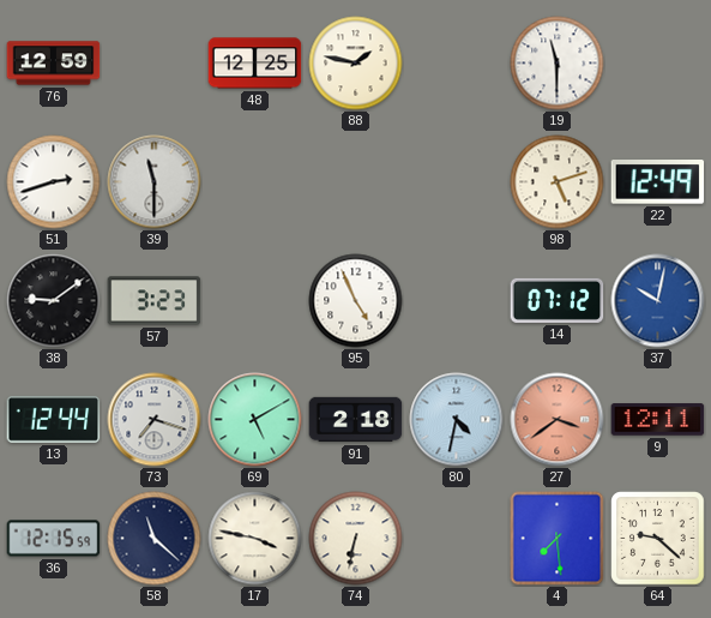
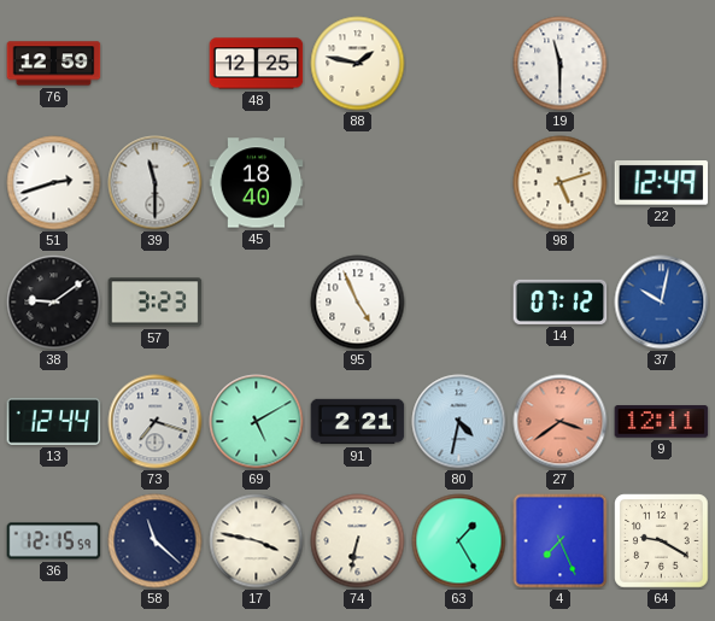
45: none -> 18:40
91: 2:18 -> 2:21
63: none -> 1:25
4: 7:29 -> 7:26
64: 9:22 -> 9:20
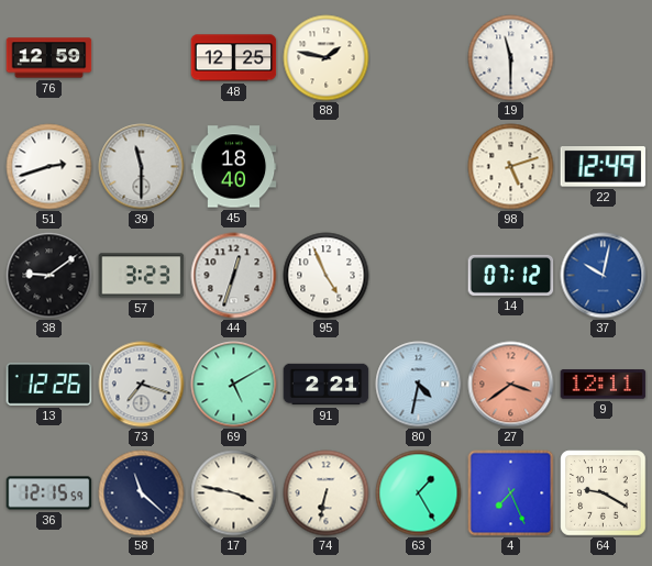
44: none -> 12:33
13: 12:44 -> 12:26
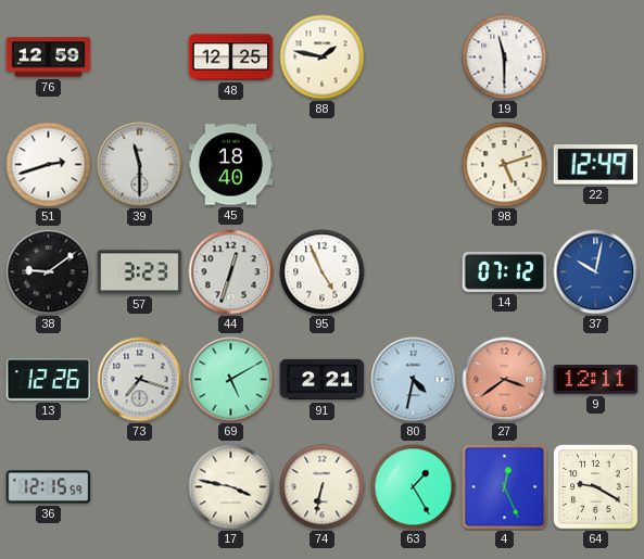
58: 11:22 -> none
4: 7:26 -> 12:26
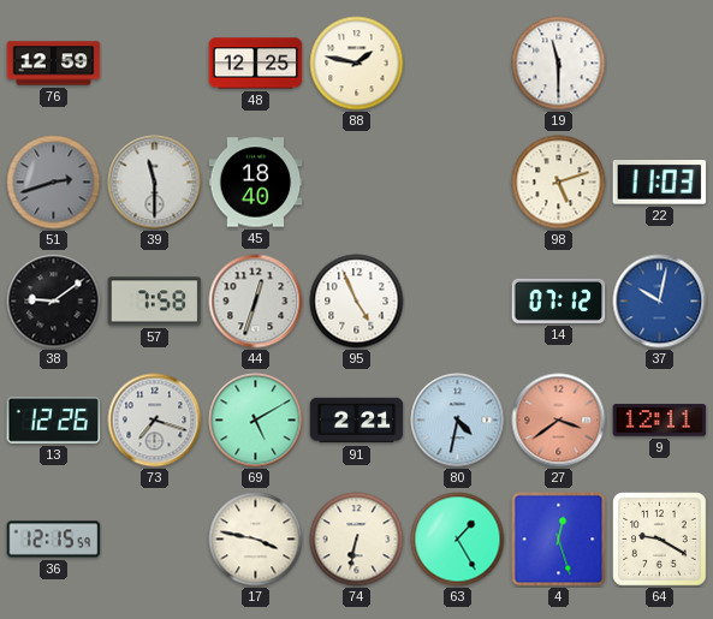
51 dial: white -> grey
22: 12:49 -> 11:03
57: 3:23 -> 7:58
4: 12:26 -> 12:27
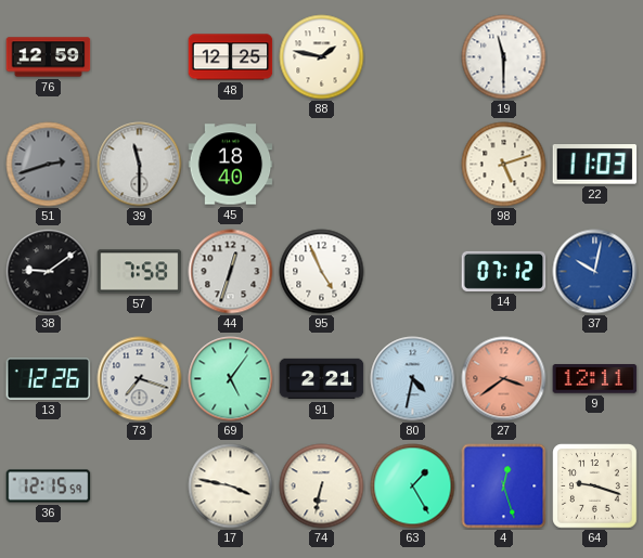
69: 5:10 -> 5:06
64: 9:20 -> 9:18
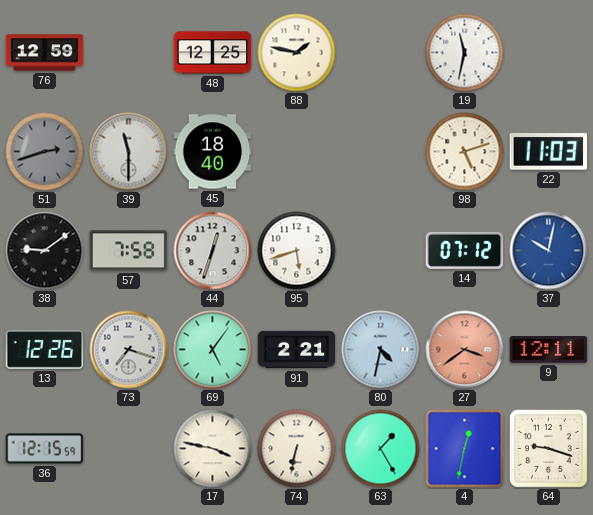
19: 11:30 -> 11:32
95: 4:56 -> 5:42
4: 12:27 -> 12:32
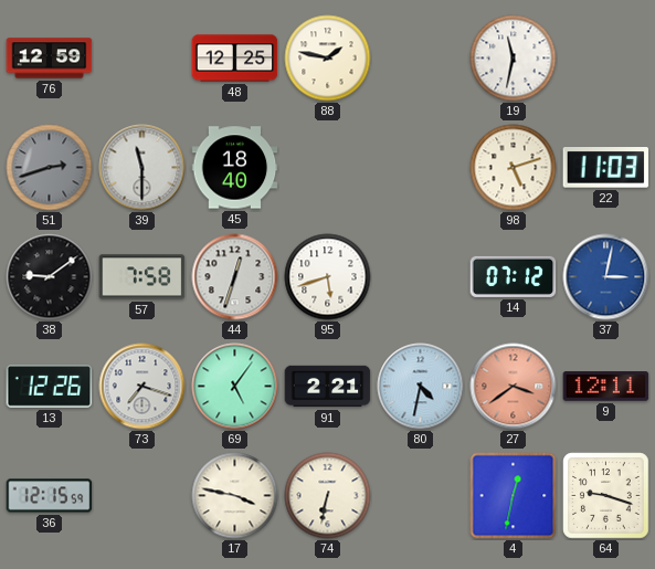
37: 10:02 -> 3:02
63: 1:25 -> none
